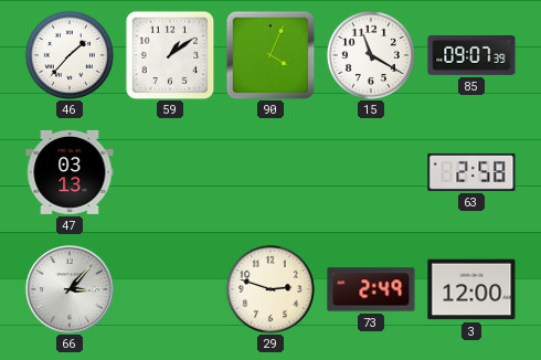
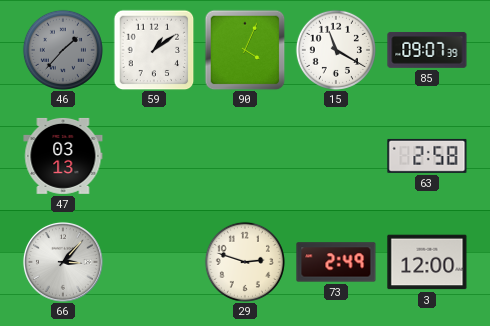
46 dial: white -> grey
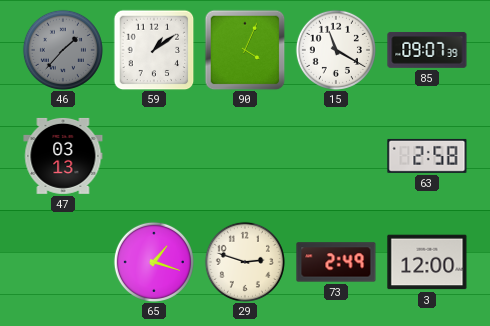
66: 3:07 -> none
65: none -> 1:18
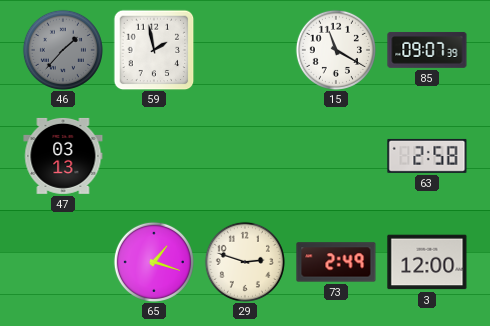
59: 1:09 -> 1:58
90: 4:04 -> none
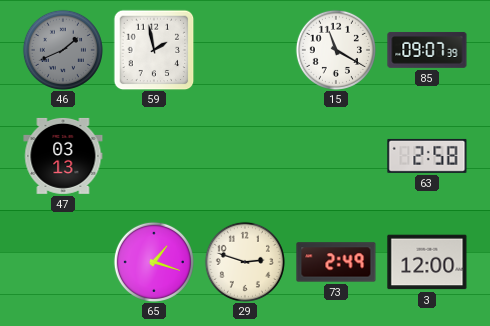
46: 1:37 -> 1:41
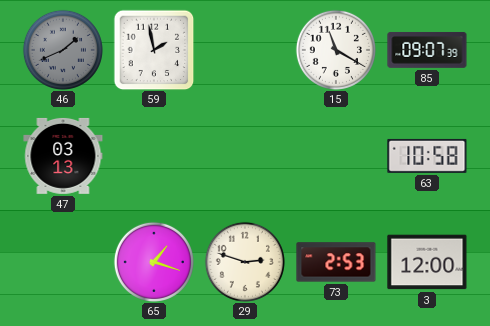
63: 2:58 -> 10:58
73: 2:49 -> 2:53
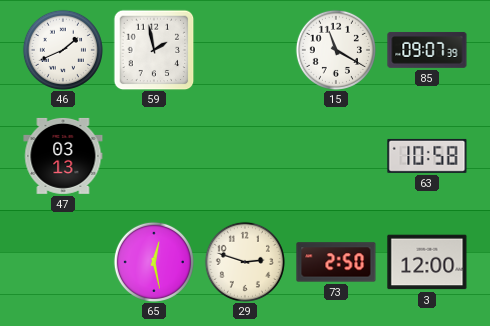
46 dial: grey -> white
65: 1:18 -> 12:28
73: 2:53 -> 2:50
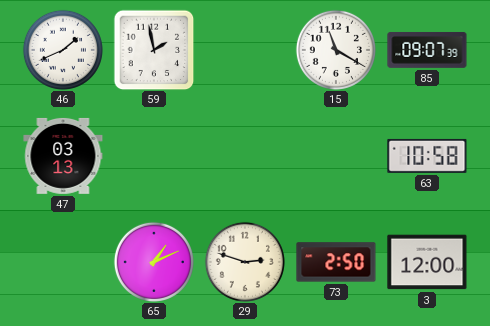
65: 12:28 -> 1:11
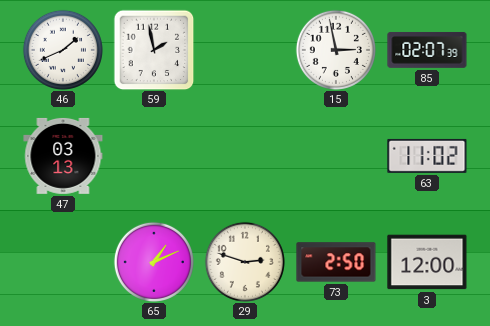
15: 11:20 -> 2:58
85: 09:07 -> 02:07
63: 10:58 -> 11:02
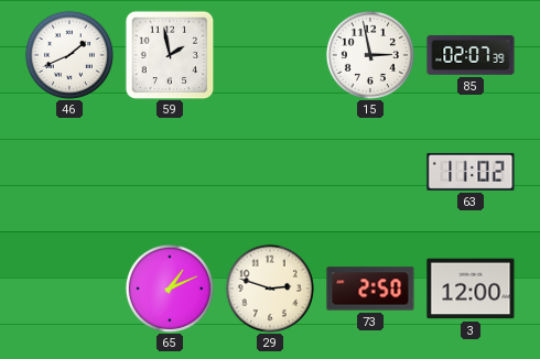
47: 03:13 -> none
